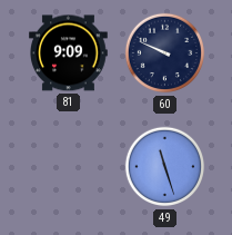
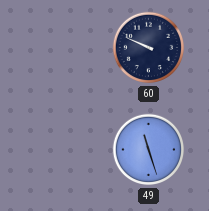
81: 9:09 -> none
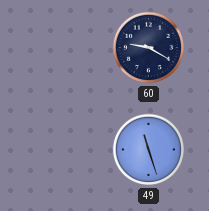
60: 9:49 -> 9:20
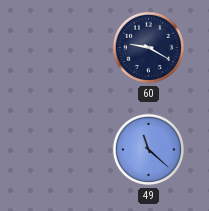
49: 11:27 -> 11:22
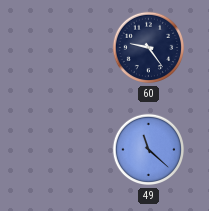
60: 9:20 -> 9:24
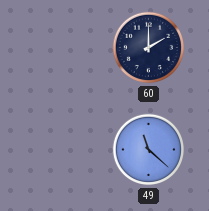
60: 9:24 -> 2:00
